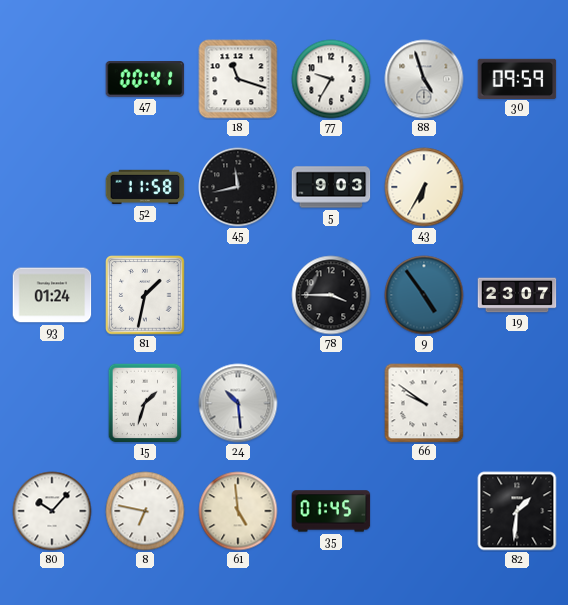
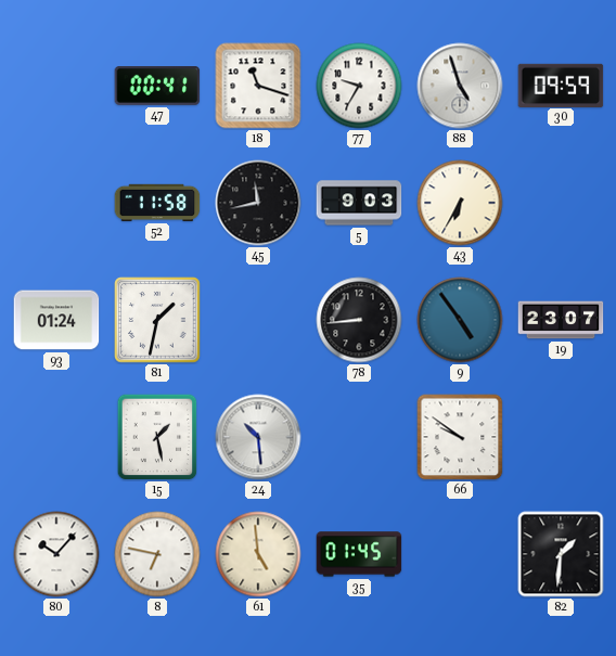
78: 3:45 -> 8:44
15: 1:33 -> 1:28
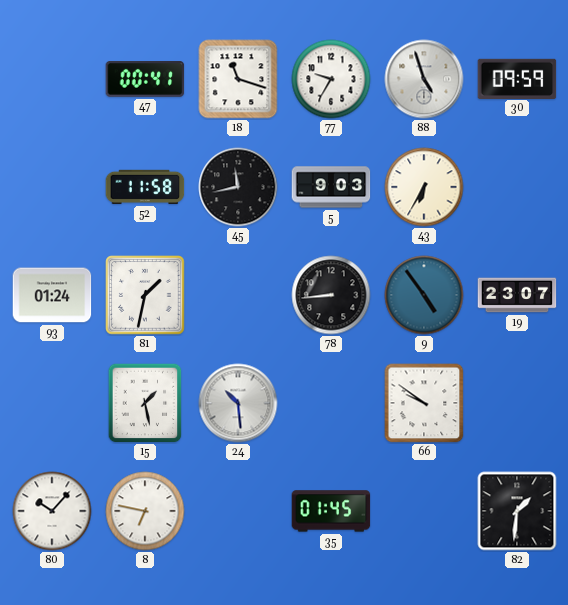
61: 4:59 -> none
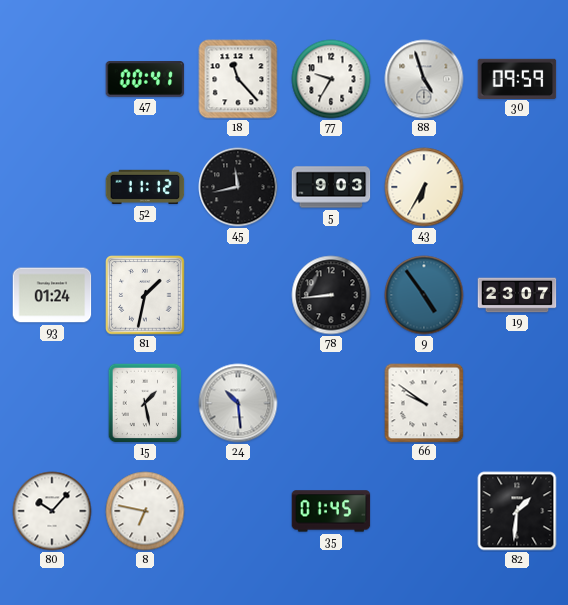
18: 11:18 -> 11:23
52: 11:58 -> 11:12
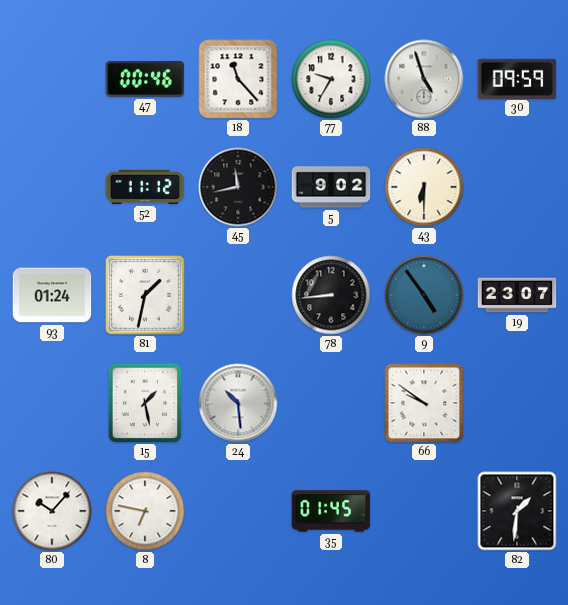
47: 00:41 -> 00:46
5: 9:03 -> 9:02
43: 6:35 -> 6:30
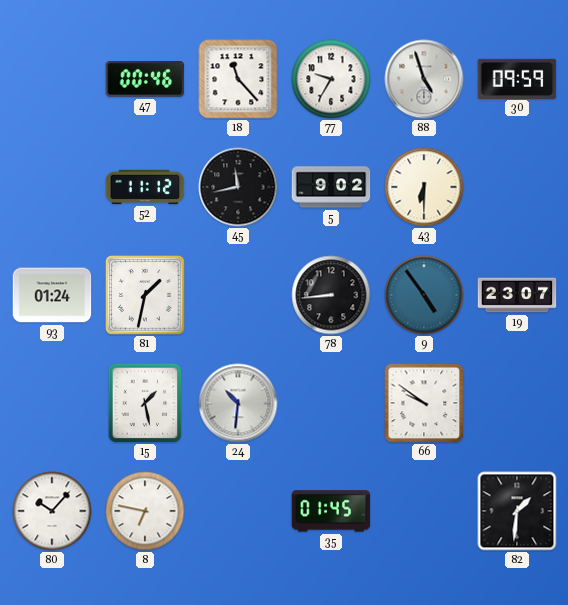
24: 10:29 -> 10:31
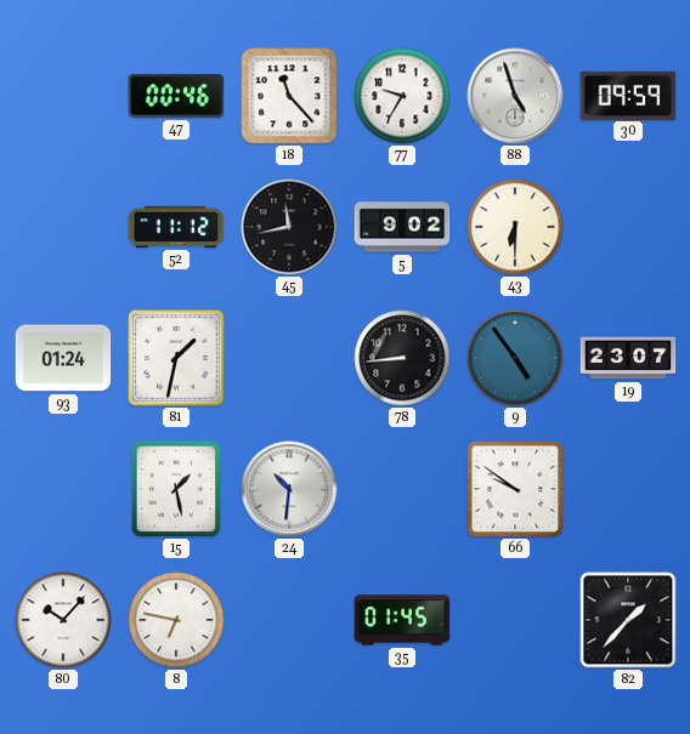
82: 1:31 -> 1:37
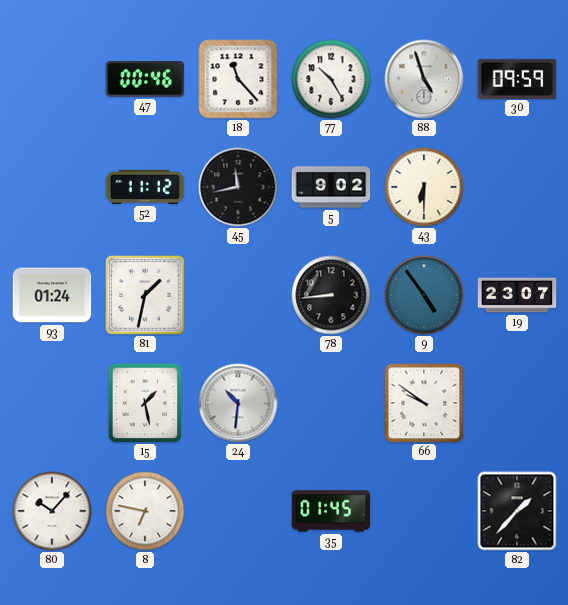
77: 9:35 -> 10:25
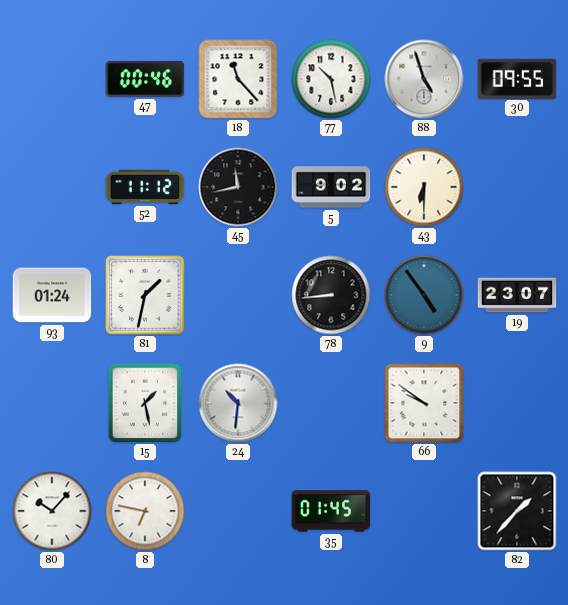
77: 10:25 -> 10:28
30: 09:59 -> 09:55
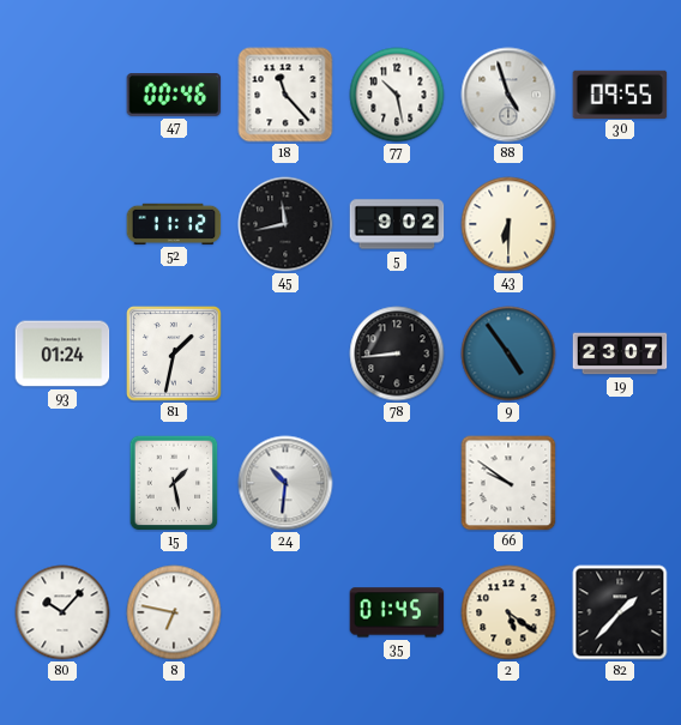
2: none -> 5:21
